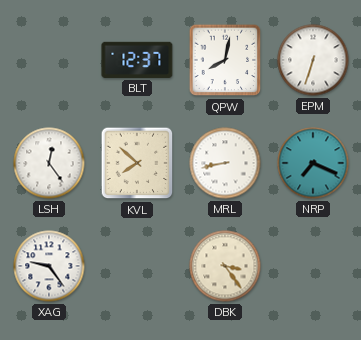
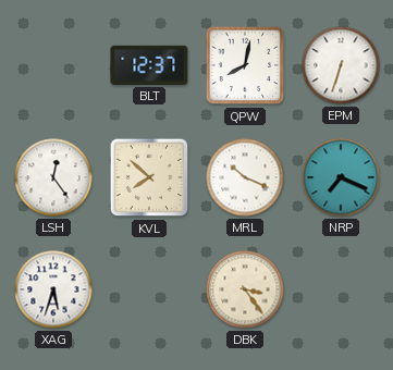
MRL: 8:43 -> 10:19
XAG: 9:24 -> 5:33
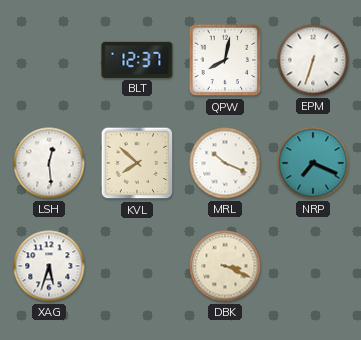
LSH: 12:24 -> 12:29
DBK: 3:24 -> 3:19
